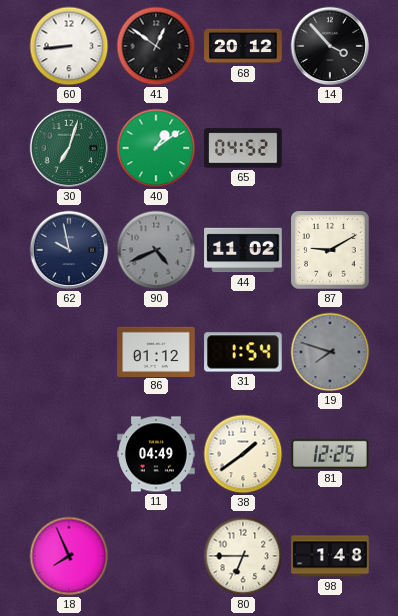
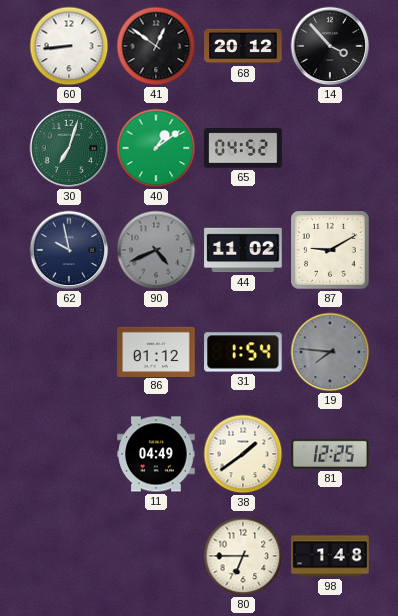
19: 7:48 -> 7:46
18: 7:56 -> none
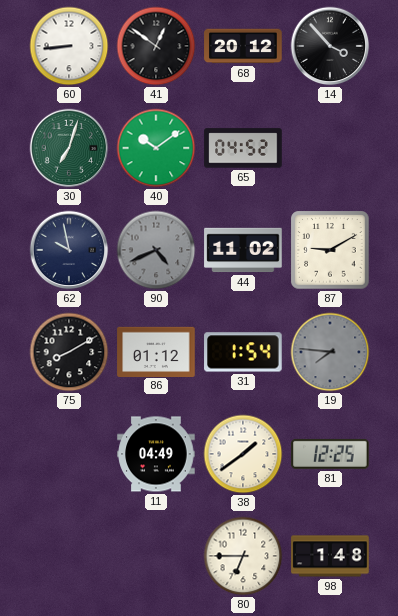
40: 1:09 -> 10:09
75: none -> 8:10
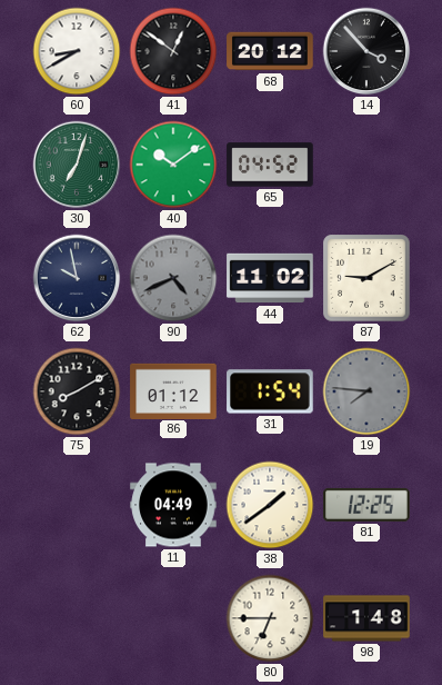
60: 8:44 -> 8:40
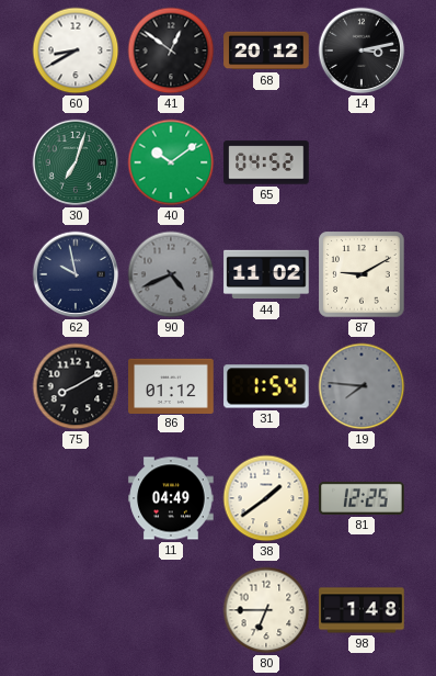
14: 3:53 -> 3:13
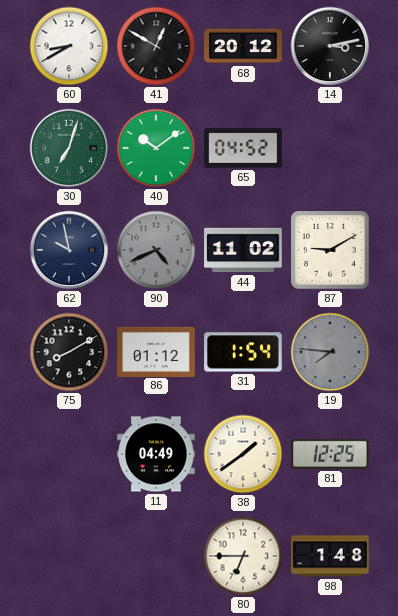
41: 12:51 -> 12:50
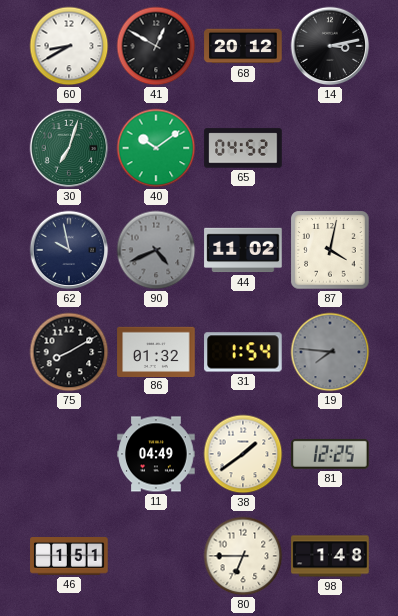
87: 9:10 -> 4:02
86: 01:12 -> 01:32
46: none -> 1:51
